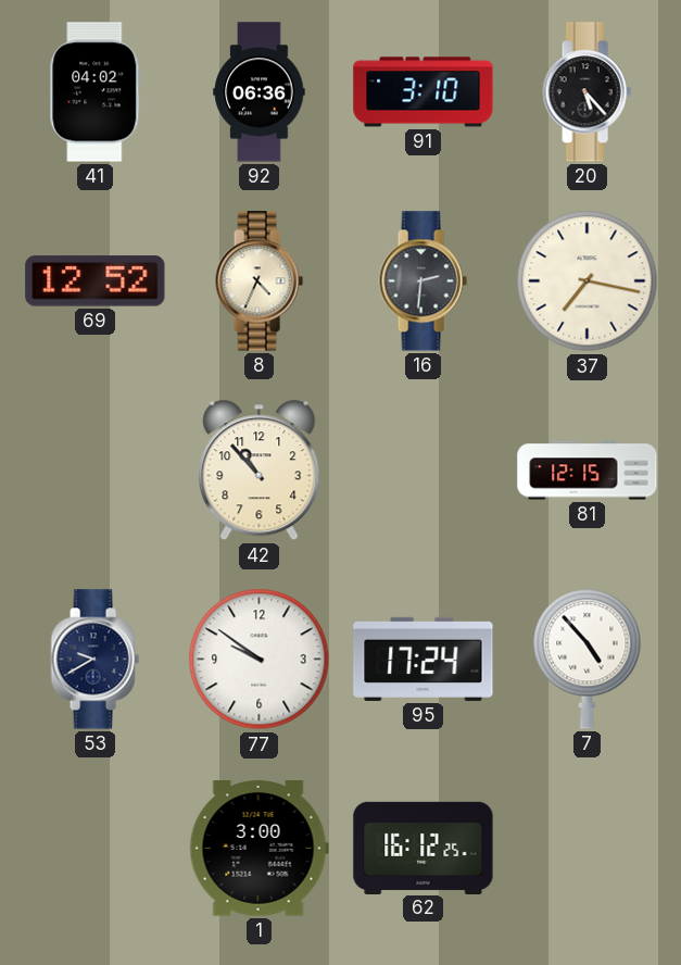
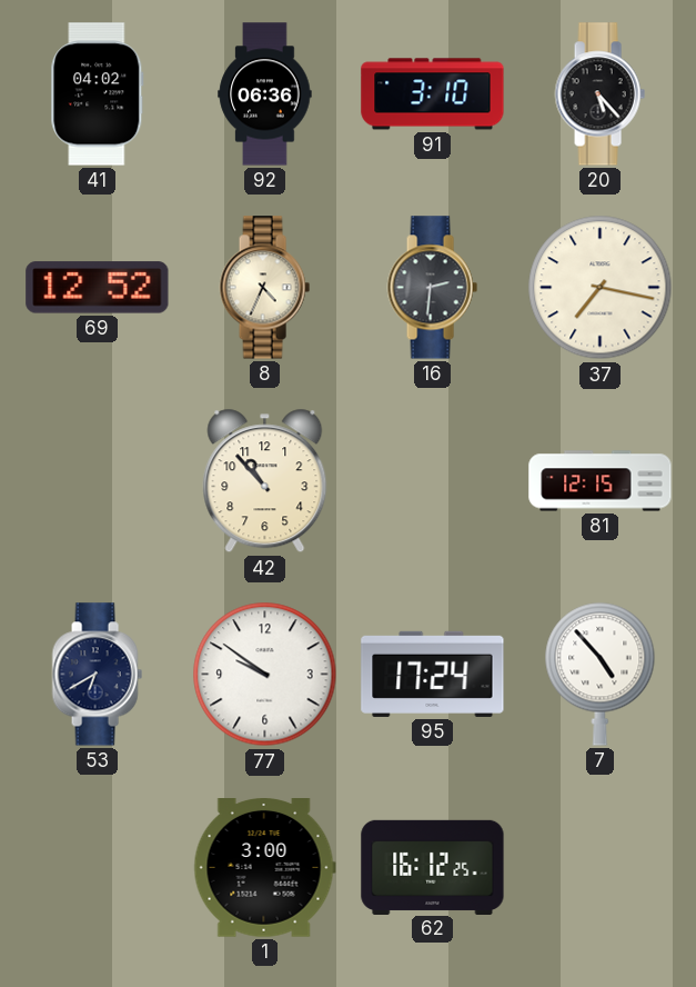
53: 9:40 -> 6:40
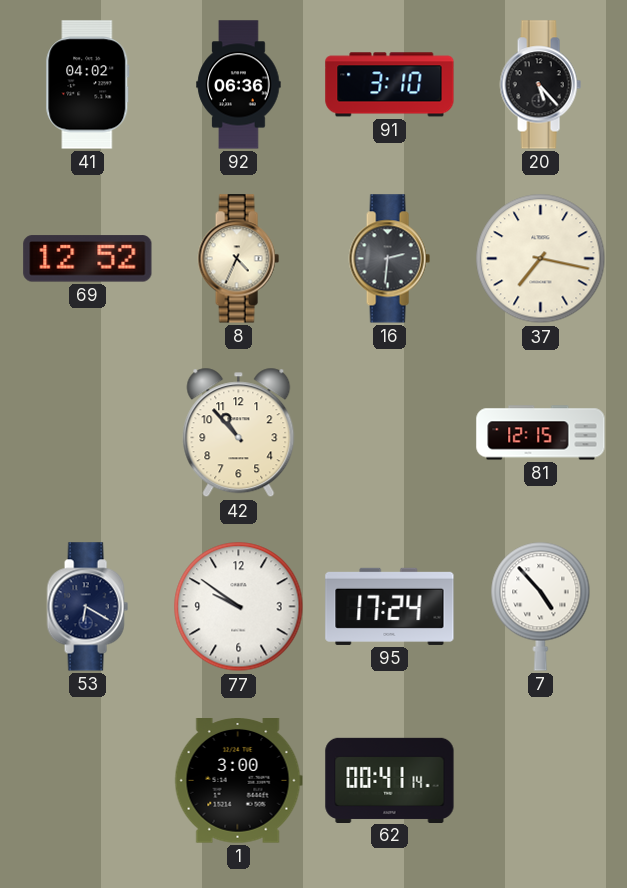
53: 6:40 -> 6:20
62: 16:12 -> 00:41
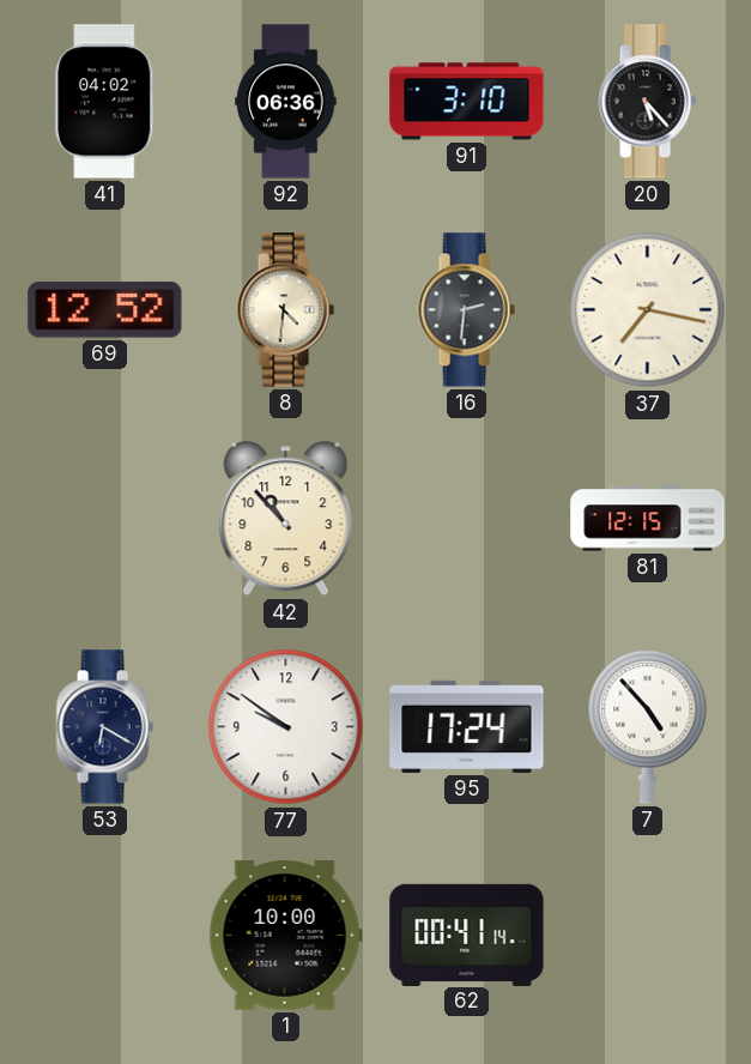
8: 4:34 -> 4:31
1: 3:00 -> 10:00
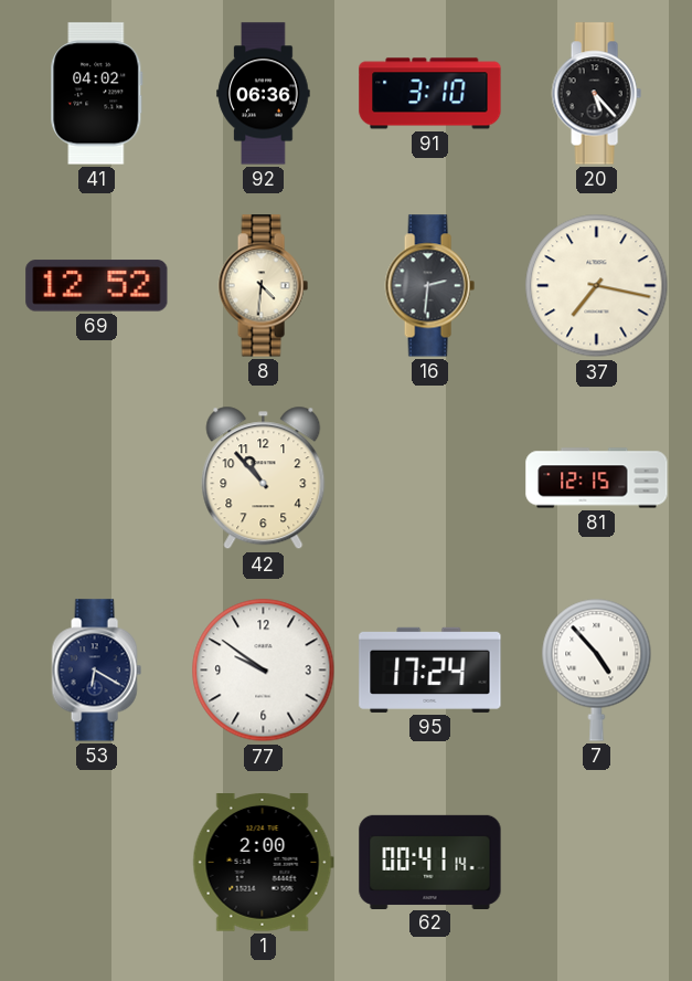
1: 10:00 -> 2:00
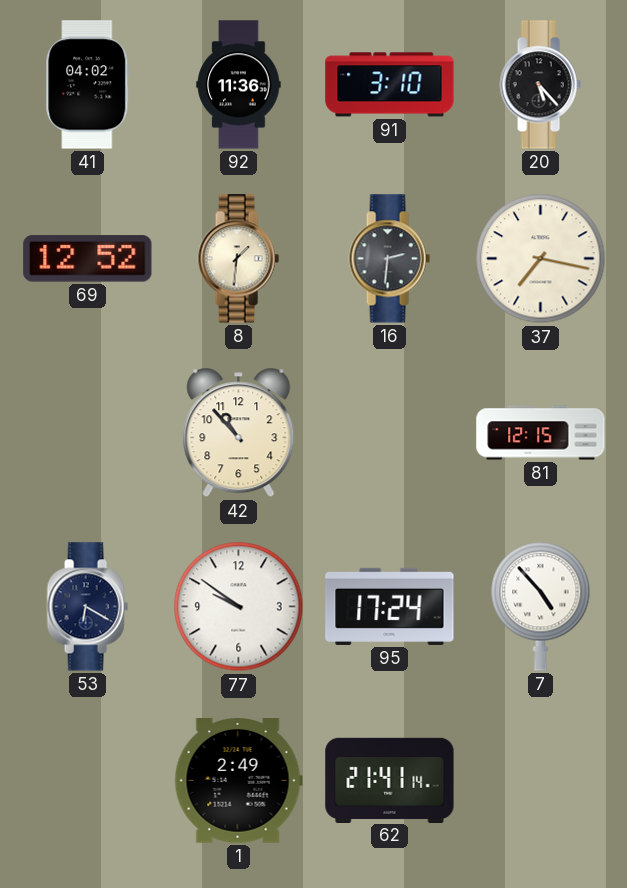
92: 06:36 -> 11:36
8: 4:31 -> 1:31
1: 2:00 -> 2:49
62: 00:41 -> 21:41
